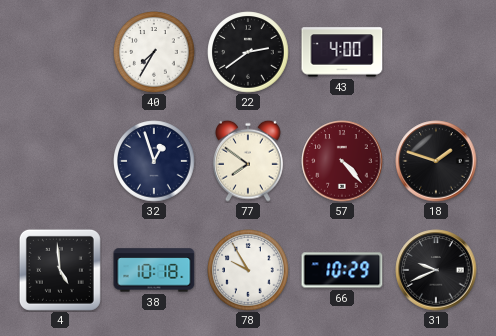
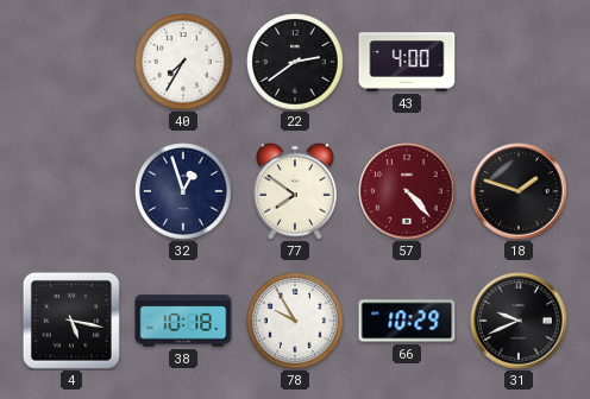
4: 4:59 -> 5:17
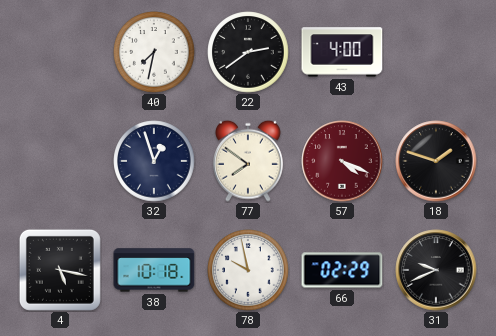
40: 7:35 -> 7:32
57: 4:23 -> 4:19
78: 9:55 -> 9:58
66: 10:29 -> 02:29
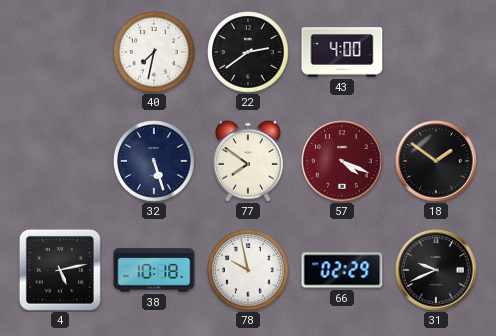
32: 12:57 -> 5:27
18: 1:48 -> 1:51
4: 5:17 -> 5:13
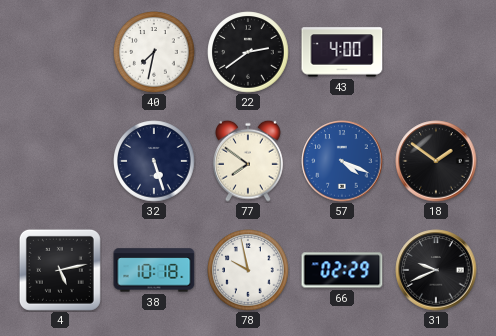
57 dial: burgundy -> blue
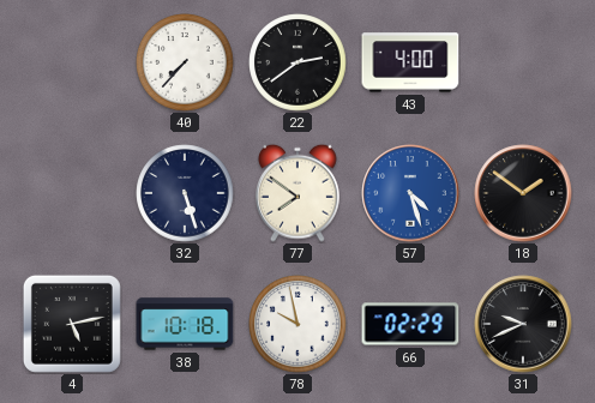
40: 7:32 -> 7:37
57: 4:19 -> 4:27
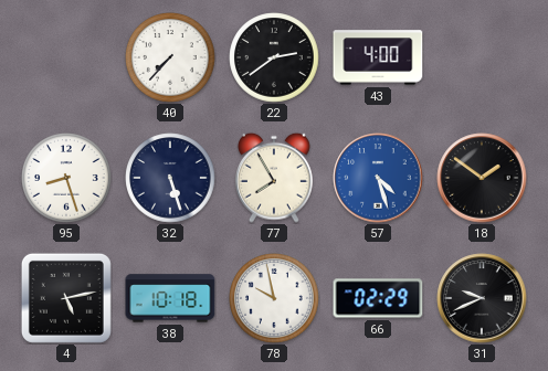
95: none -> 8:27
77: 7:51 -> 7:55
